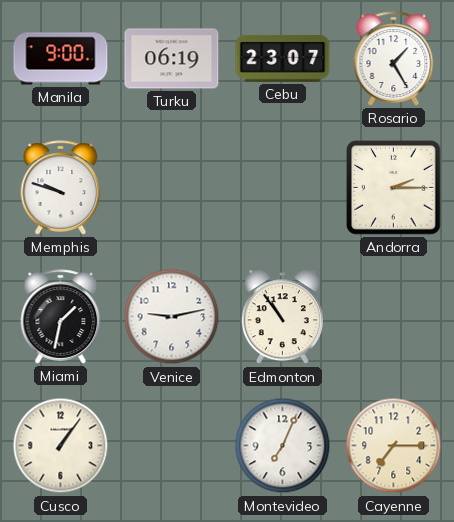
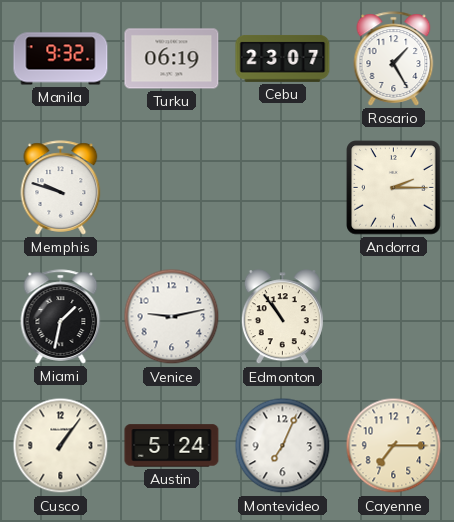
Manila: 9:00 -> 9:32
Austin: none -> 5:24
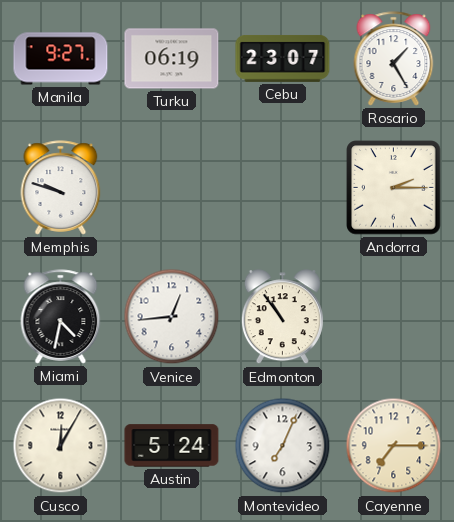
Manila: 9:32 -> 9:27
Miami: 1:32 -> 4:32
Venice: 9:13 -> 12:44
Cusco: 1:06 -> 12:05
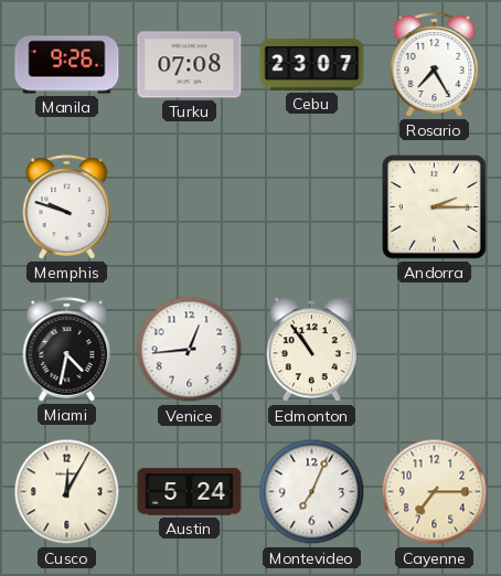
Manila: 9:27 -> 9:26
Turku: 06:19 -> 07:08
Rosario: 1:25 -> 7:25
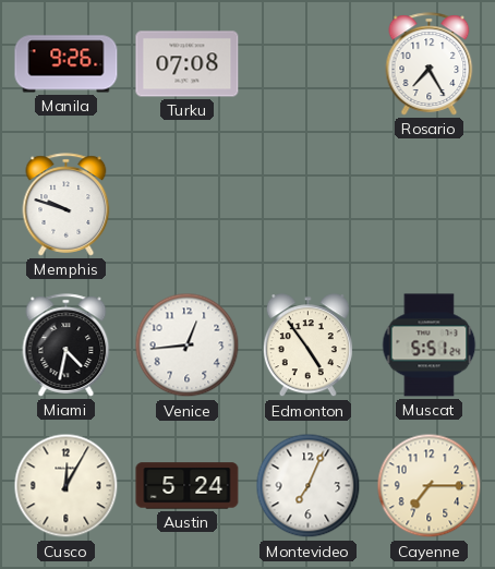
Cebu: 23:07 -> none
Andorra: 2:15 -> none
Edmonton: 10:54 -> 4:54
Muscat: none -> 5:51
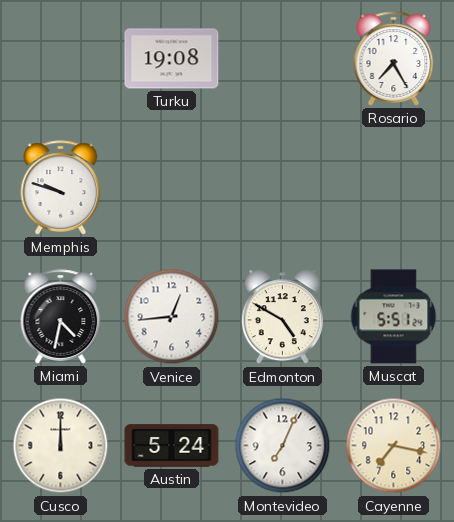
Manila: 9:26 -> none
Turku: 07:08 -> 19:08
Edmonton: 4:54 -> 4:50
Cusco: 12:05 -> 12:00
Cayenne: 7:15 -> 7:17
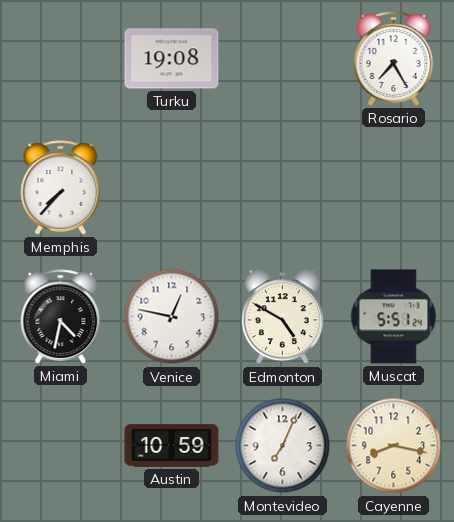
Memphis: 9:48 -> 7:37
Venice: 12:44 -> 12:47
Cusco: 12:00 -> none
Austin: 5:24 -> 10:59
Cayenne: 7:17 -> 8:17
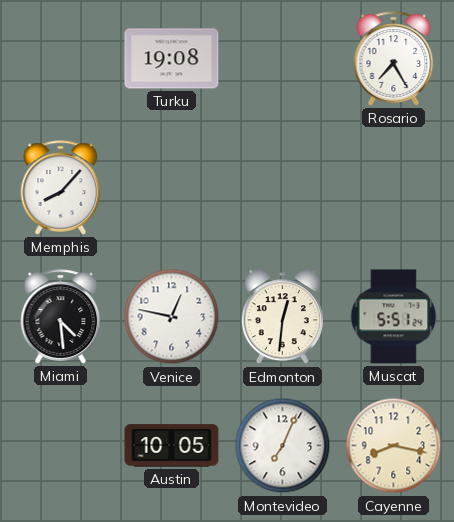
Memphis: 7:37 -> 8:07
Miami: 4:32 -> 4:29
Edmonton: 4:50 -> 12:31
Austin: 10:59 -> 10:05
